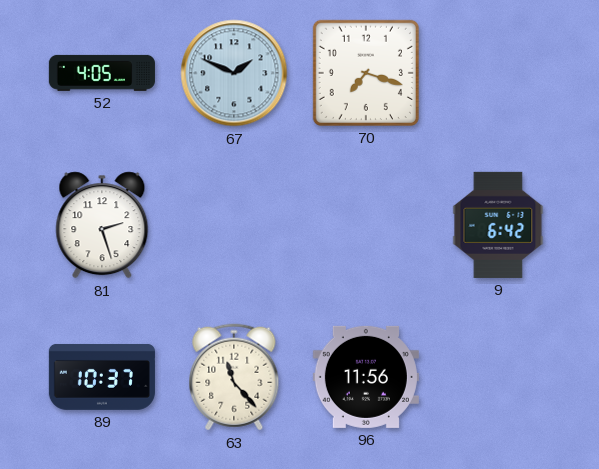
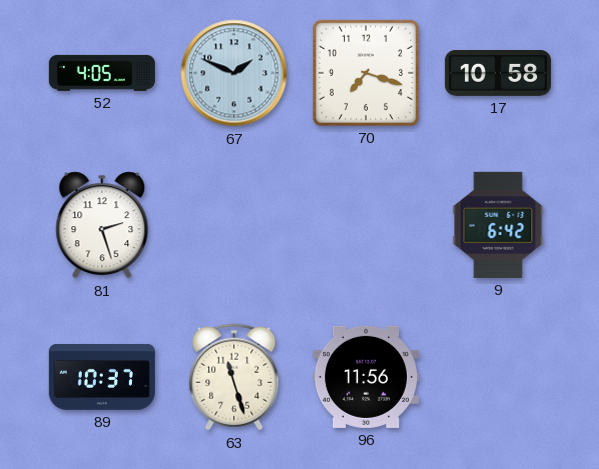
17: none -> 10:58
63: 11:23 -> 11:27
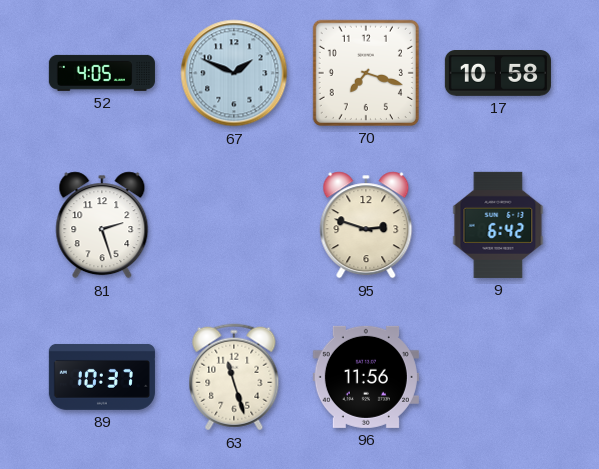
95: none -> 2:48
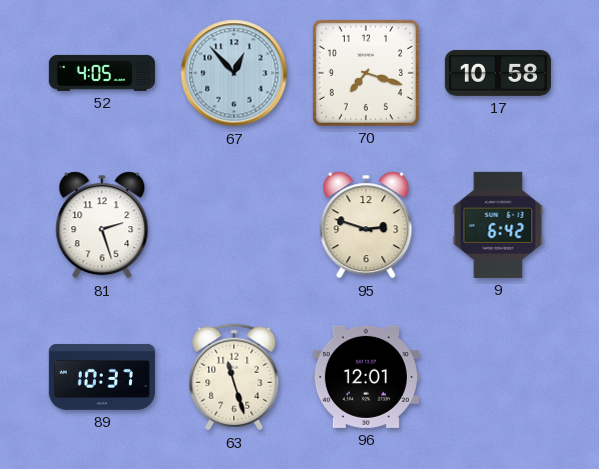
67: 1:49 -> 12:53
96: 11:56 -> 12:01
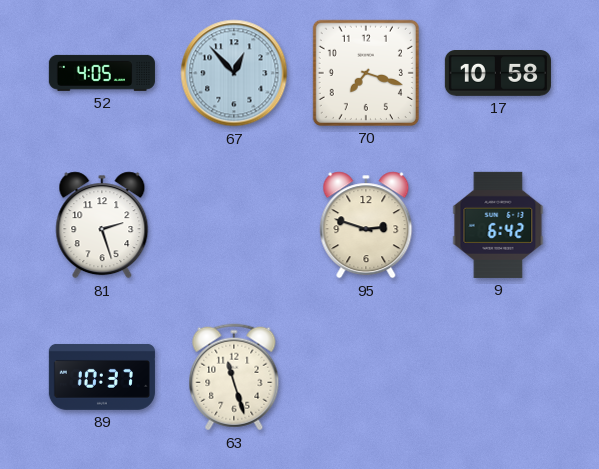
96: 12:01 -> none
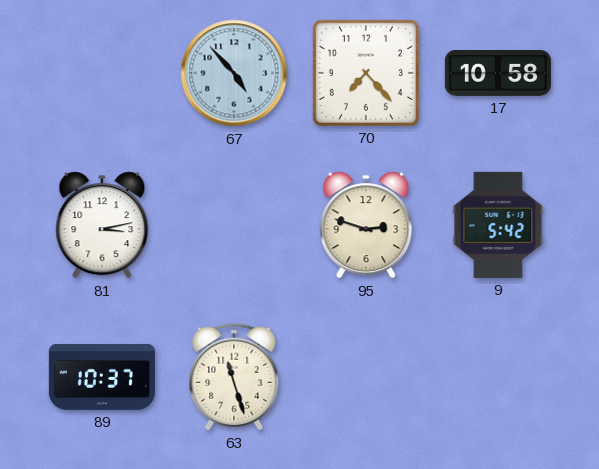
52: 4:05 -> none
67: 12:53 -> 4:53
70: 7:18 -> 7:23
81: 2:27 -> 3:13
9: 6:42 -> 5:42
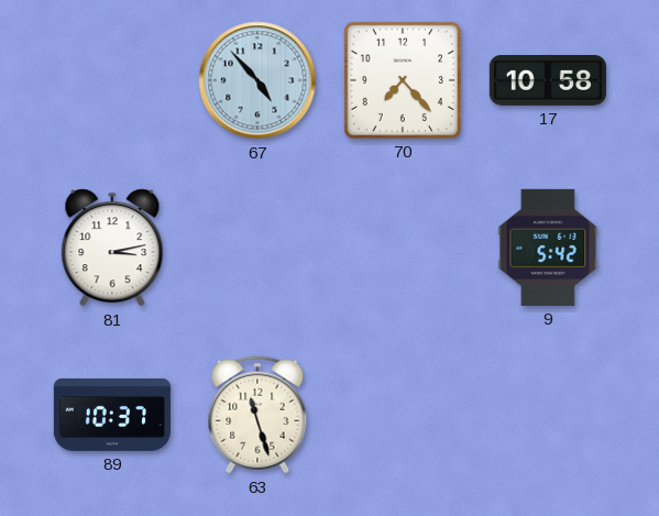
95: 2:48 -> none
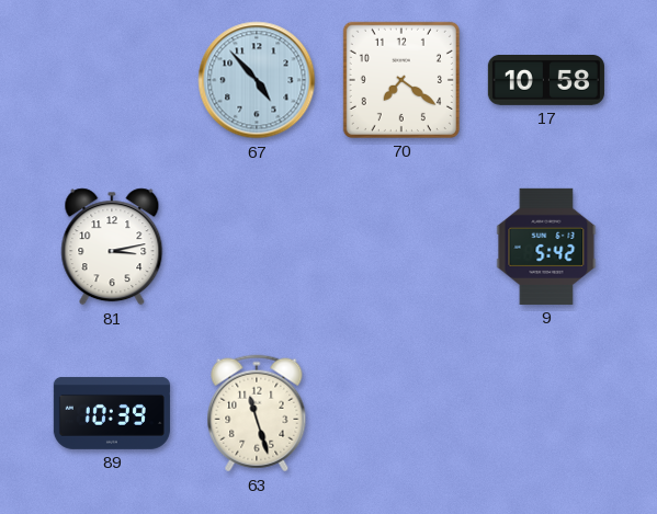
70: 7:23 -> 7:21
89: 10:37 -> 10:39
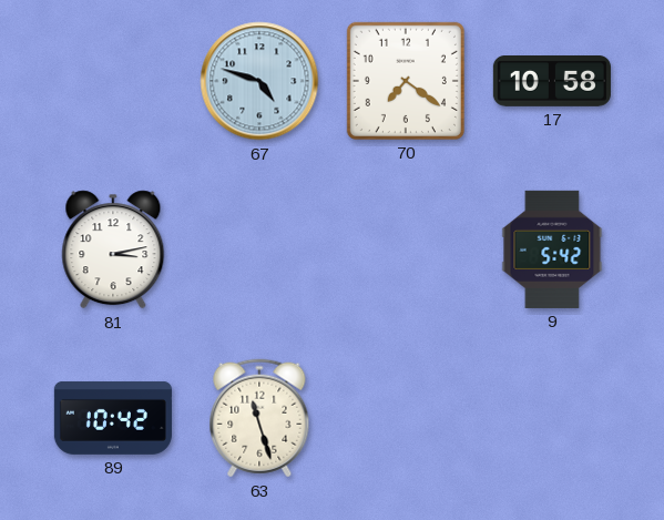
67: 4:53 -> 4:48
89: 10:39 -> 10:42
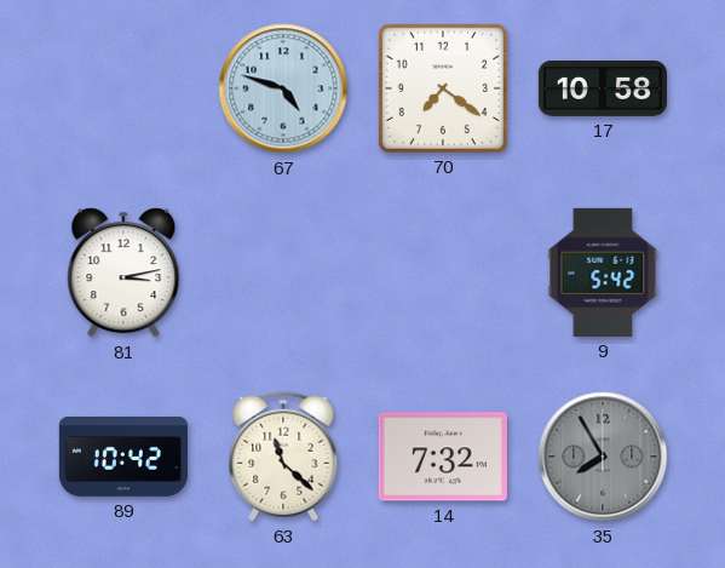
63: 11:27 -> 11:22
14: none -> 7:32
35: none -> 7:55
